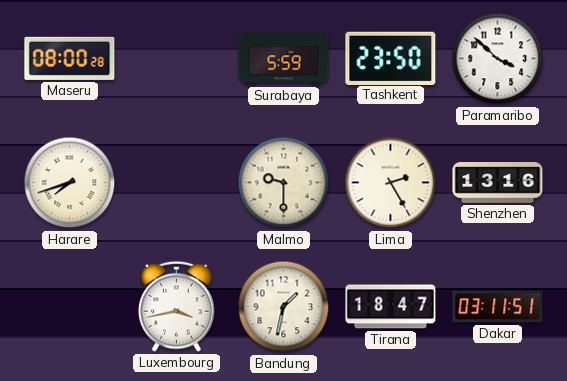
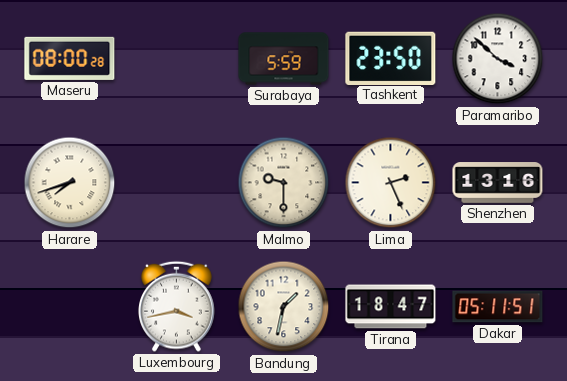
Lima: 2:25 -> 2:26
Dakar: 03:11 -> 05:11
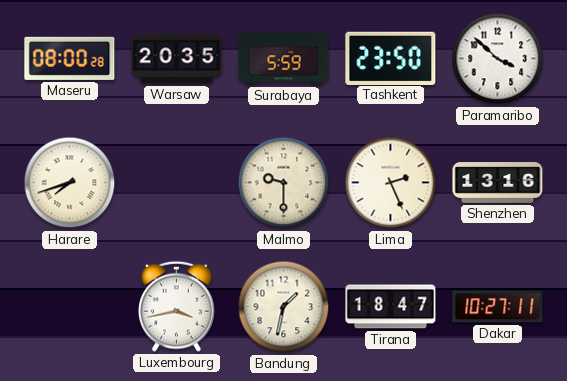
Warsaw: none -> 20:35
Dakar: 05:11 -> 10:27
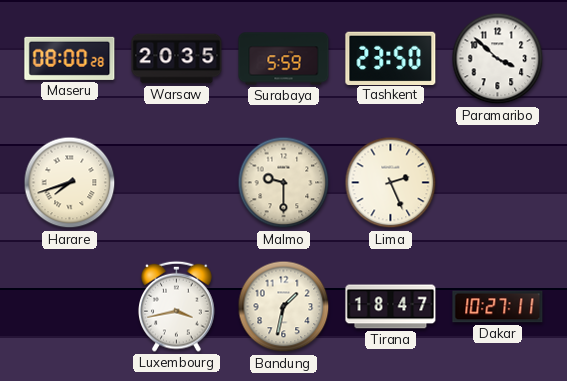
Shenzhen: 13:16 -> none
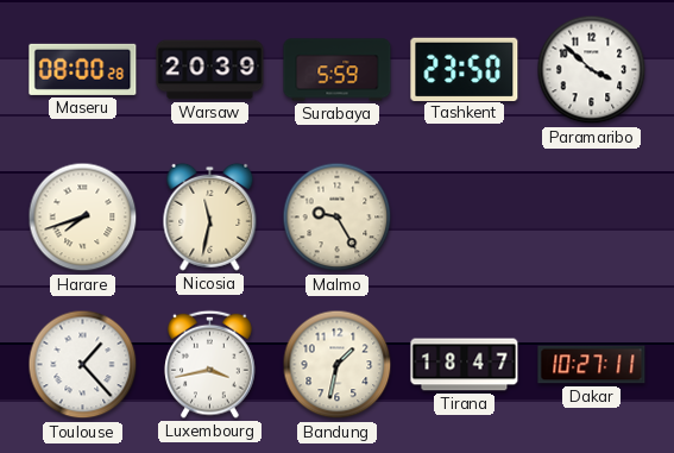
Warsaw: 20:35 -> 20:39
Nicosia: none -> 11:32
Malmo: 9:30 -> 9:25
Lima: 2:26 -> none
Toulouse: none -> 1:23
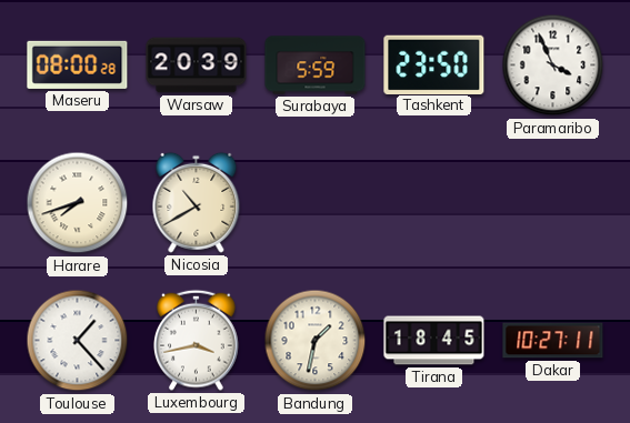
Paramaribo: 3:52 -> 3:56
Nicosia: 11:32 -> 10:40
Malmo: 9:25 -> none
Tirana: 18:47 -> 18:45
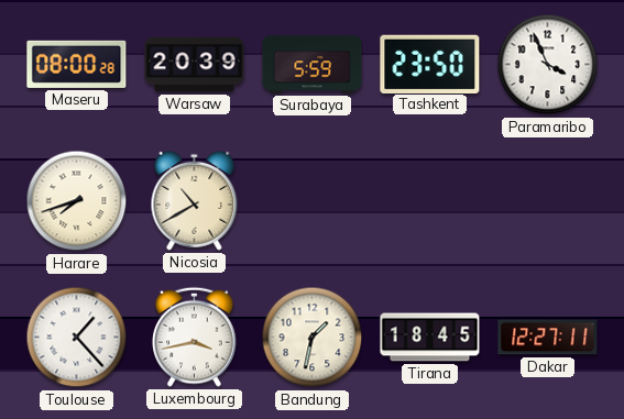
Dakar: 10:27 -> 12:27
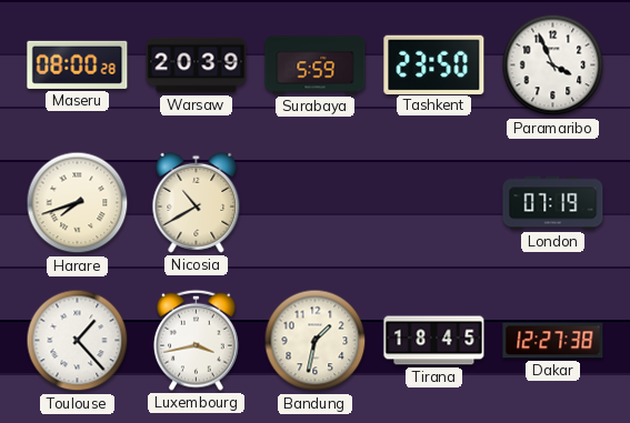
London: none -> 07:19
Dakar: 12:27:11 -> 12:27:38
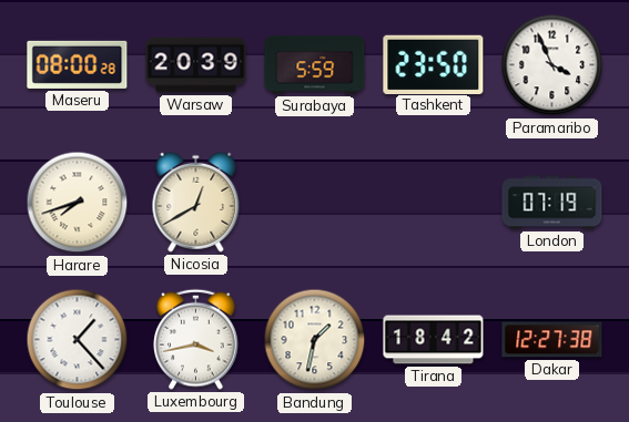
Nicosia: 10:40 -> 12:40
Tirana: 18:45 -> 18:42
